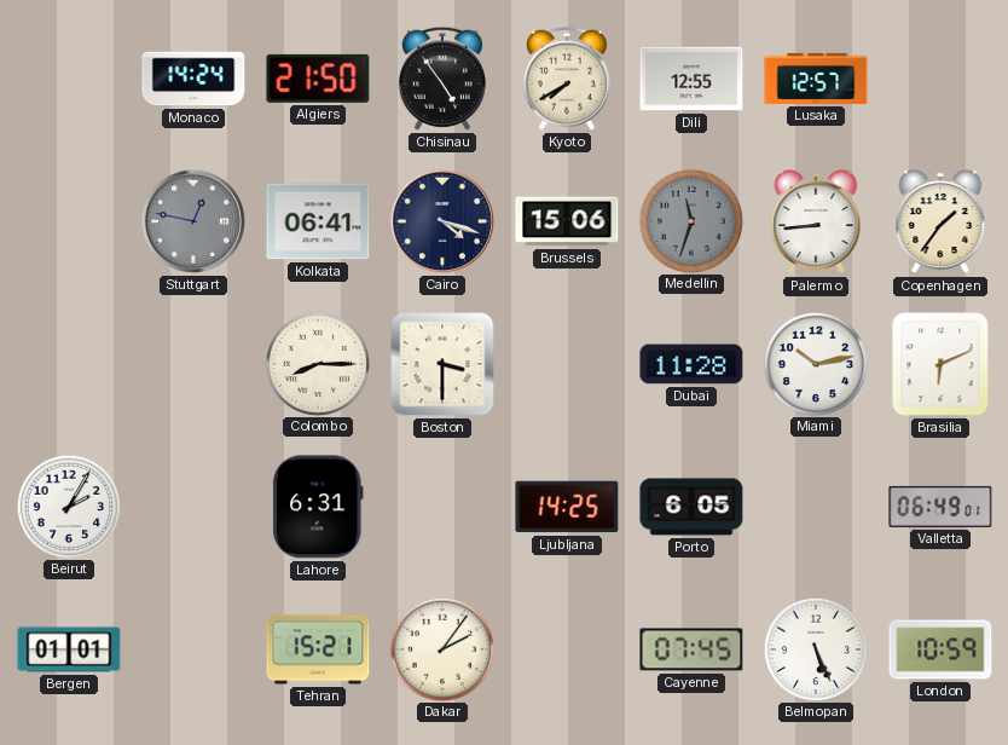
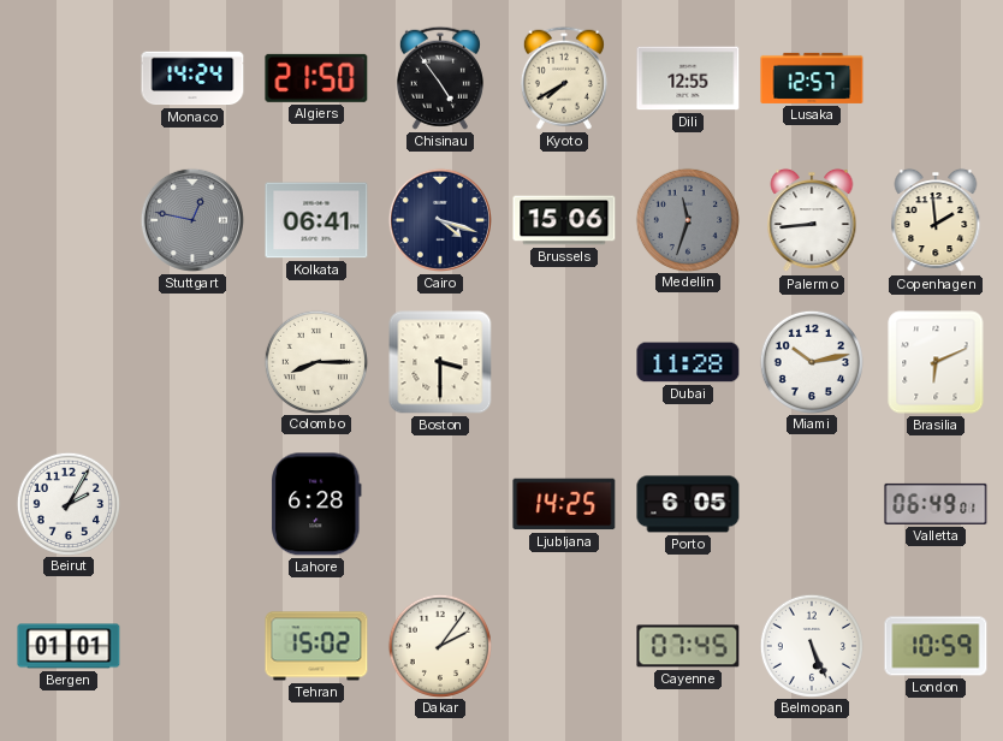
Copenhagen: 1:36 -> 1:59
Lahore: 6:31 -> 6:28
Tehran: 15:21 -> 15:02
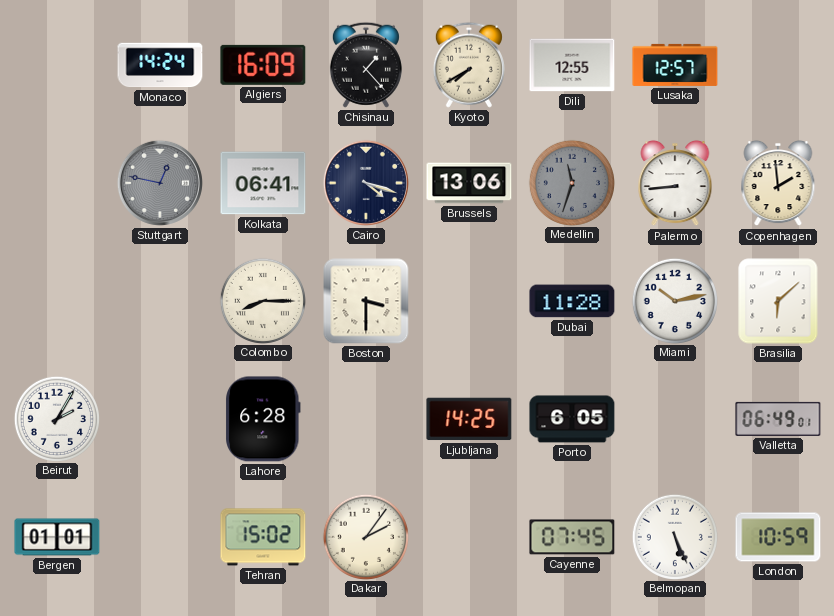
Algiers: 21:50 -> 16:09
Chisinau: 4:54 -> 1:23
Brussels: 15:06 -> 13:06
Brasilia: 6:11 -> 6:08
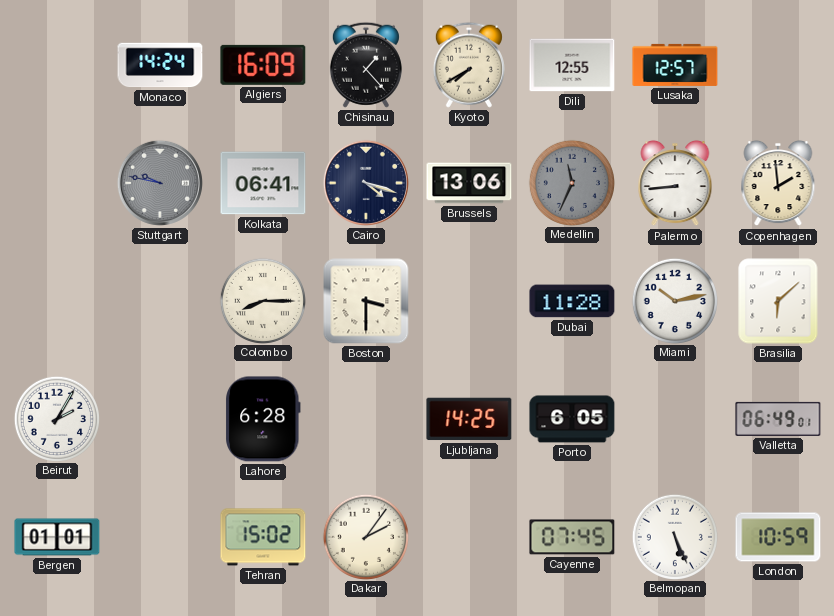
Stuttgart: 12:47 -> 9:47
Medellin: 11:33 -> 11:34
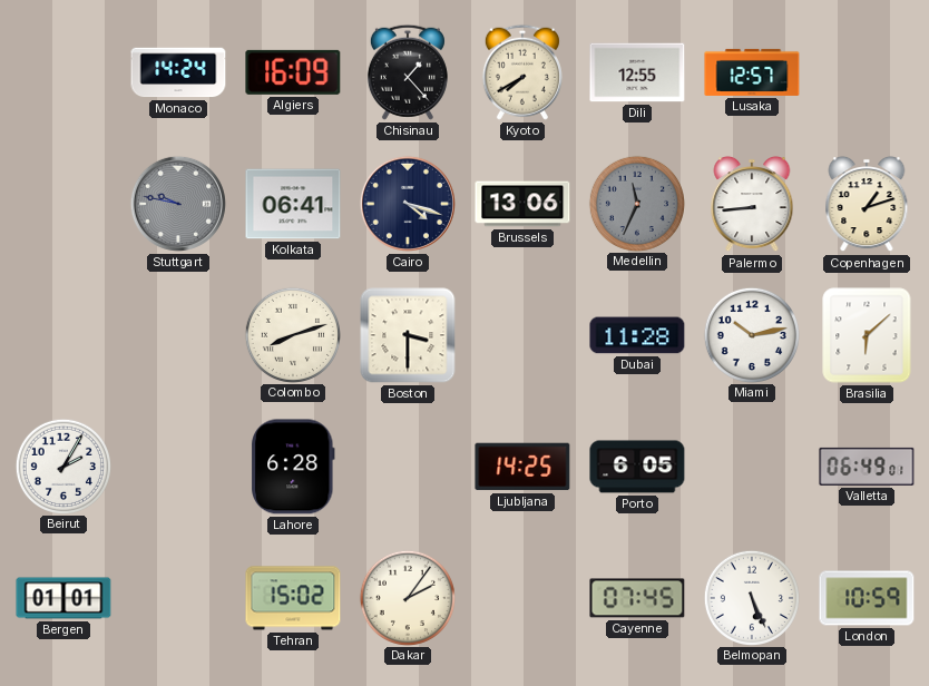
Copenhagen: 1:59 -> 1:12
Colombo: 8:15 -> 8:12
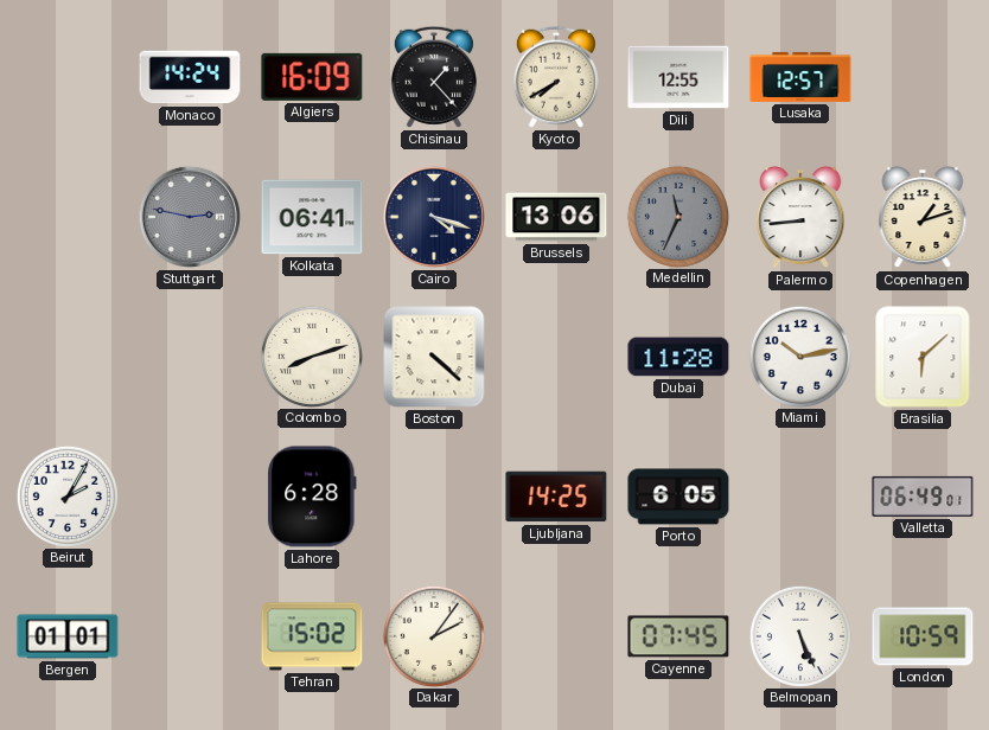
Stuttgart: 9:47 -> 2:47
Boston: 3:30 -> 4:22
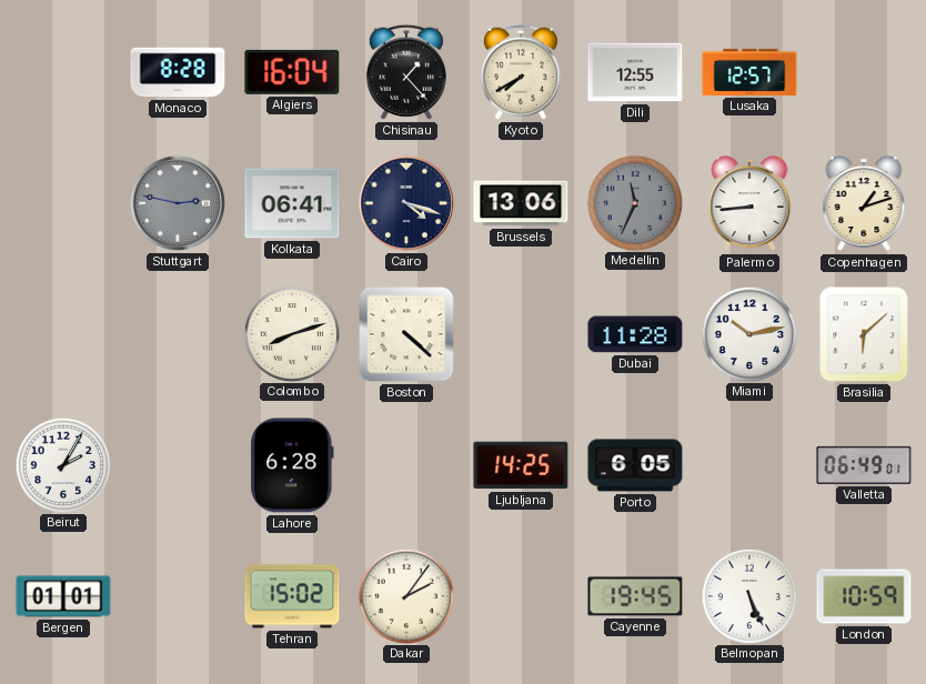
Monaco: 14:24 -> 8:28
Algiers: 16:09 -> 16:04
Cayenne: 07:45 -> 19:45
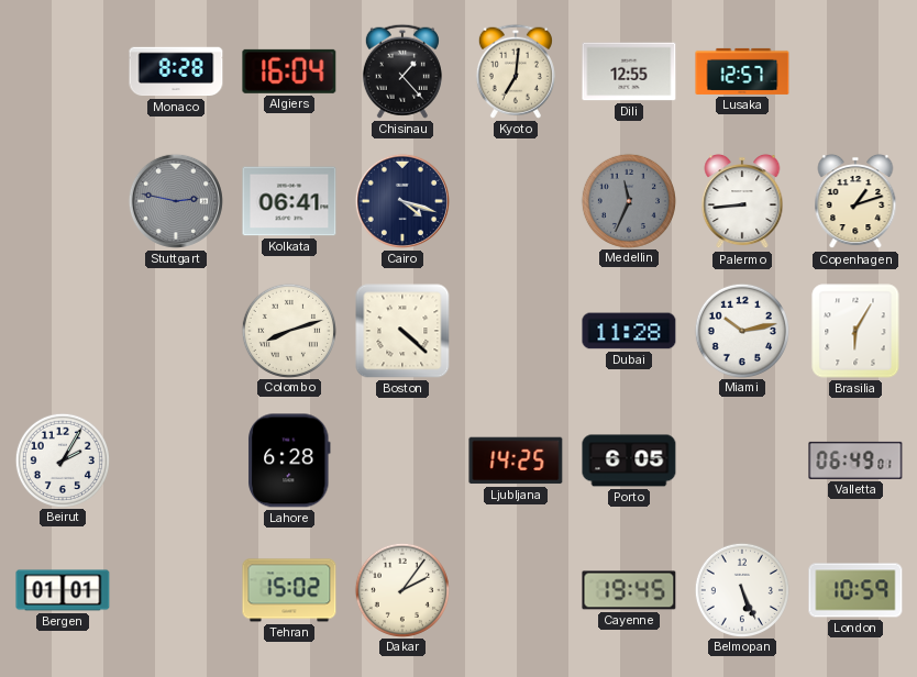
Kyoto: 7:40 -> 7:01
Brussels: 13:06 -> none
Brasilia: 6:08 -> 6:05
